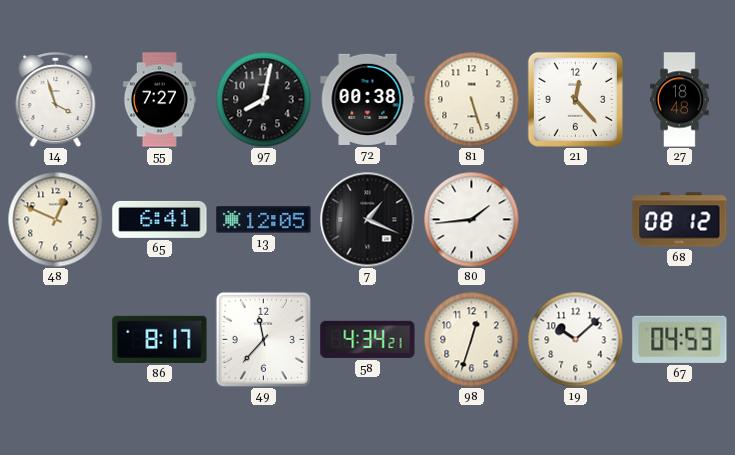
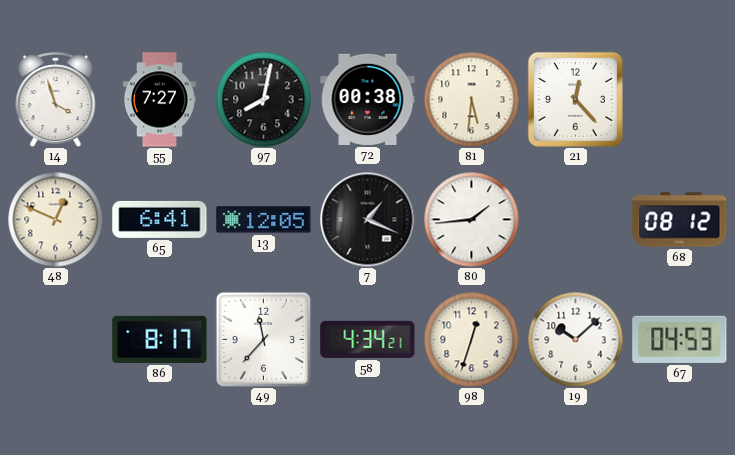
81: 5:27 -> 5:31
27: 18:48 -> none
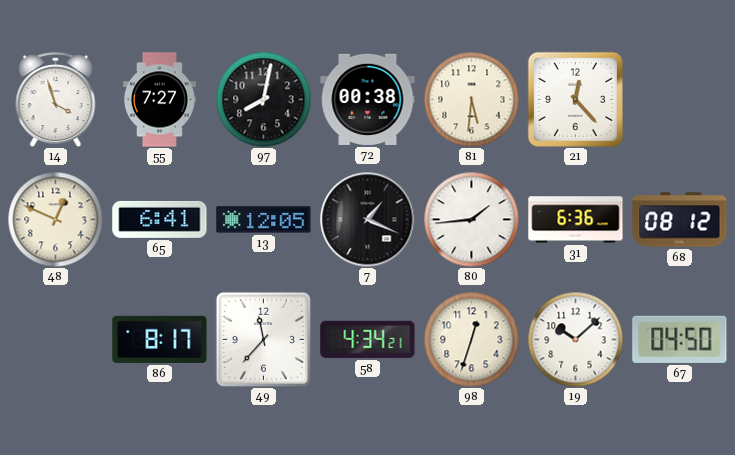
31: none -> 6:36
67: 04:53 -> 04:50
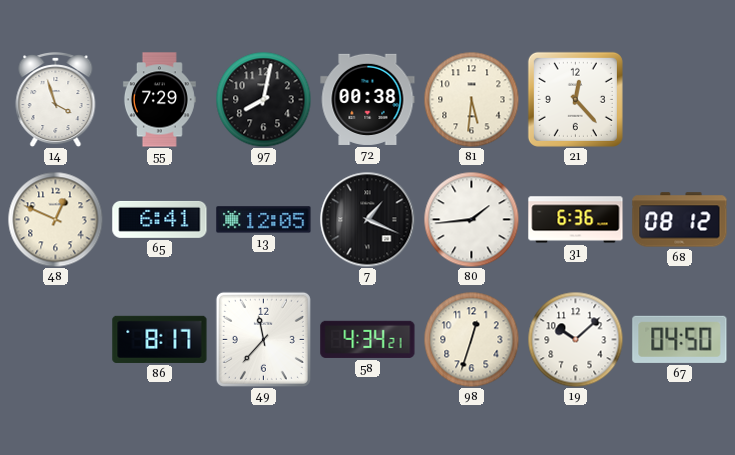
55: 7:27 -> 7:29
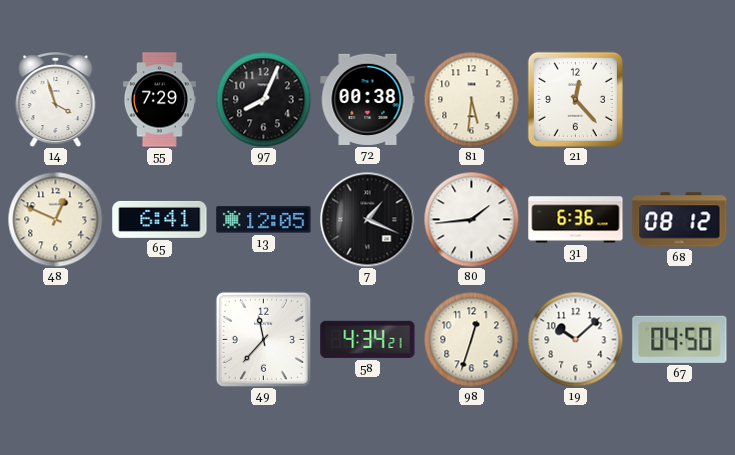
97: 8:02 -> 8:04
86: 8:17 -> none
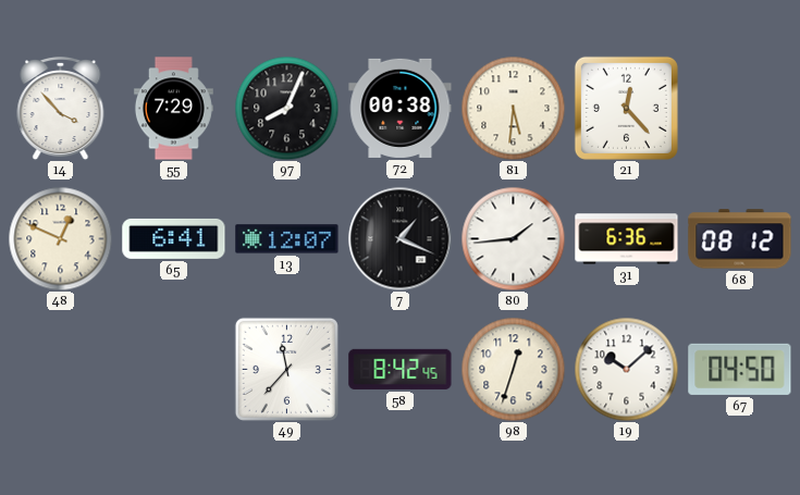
14: 3:57 -> 3:53
13: 12:05 -> 12:07
58: 4:34 -> 8:42
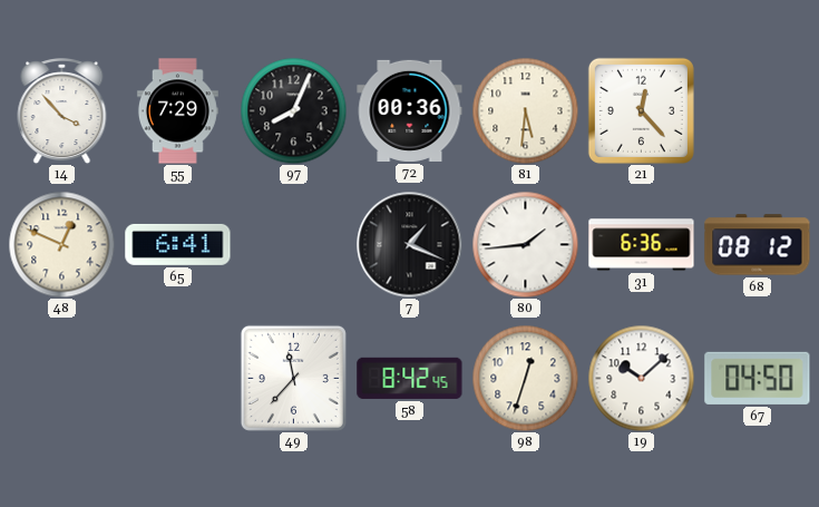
72: 00:38 -> 00:36
13: 12:07 -> none
